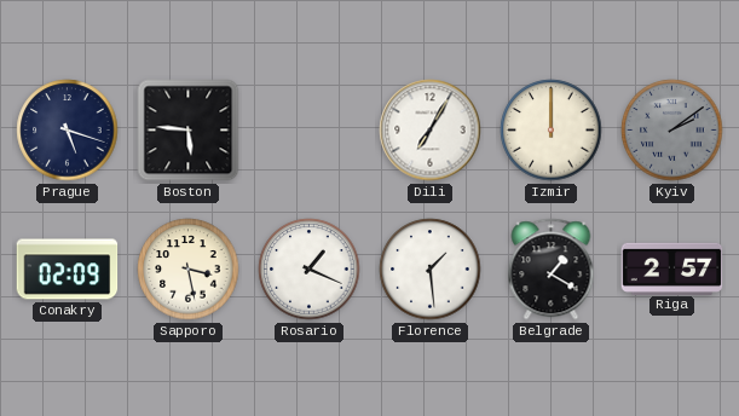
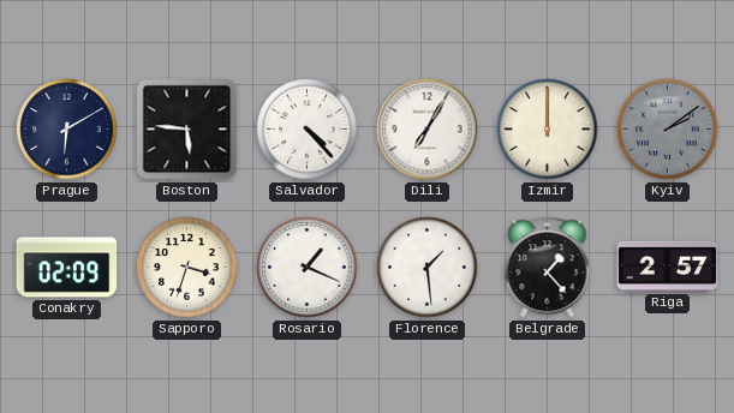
Prague: 5:18 -> 6:10
Salvador: none -> 4:23
Sapporo: 3:28 -> 3:33
Belgrade: 1:20 -> 1:23
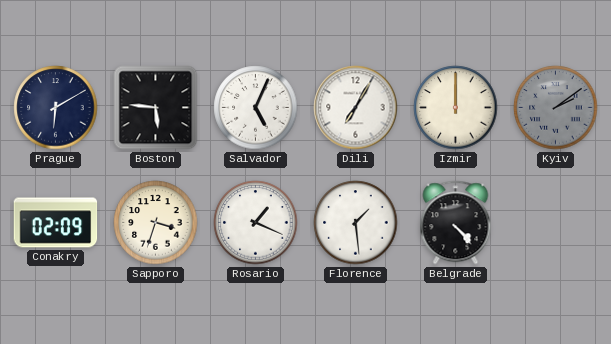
Salvador: 4:23 -> 5:04
Belgrade: 1:23 -> 4:23
Riga: 2:57 -> none
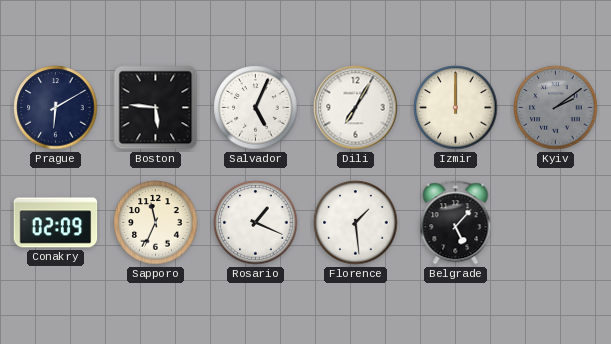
Sapporo: 3:33 -> 11:34
Belgrade: 4:23 -> 5:07
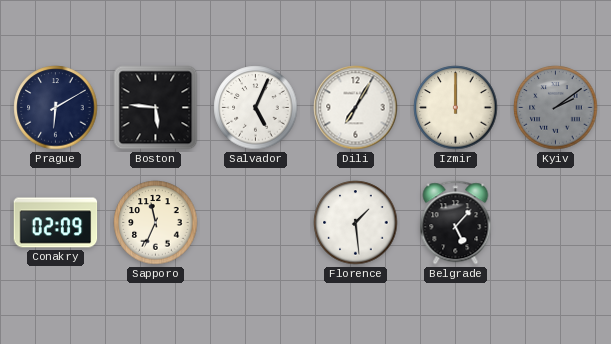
Rosario: 1:19 -> none
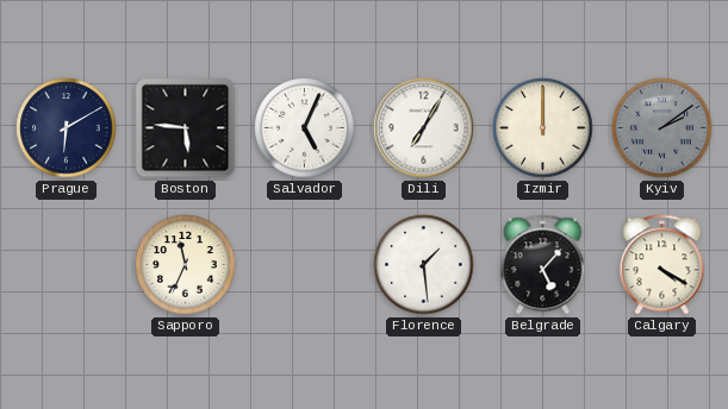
Conakry: 02:09 -> none
Calgary: none -> 4:20
